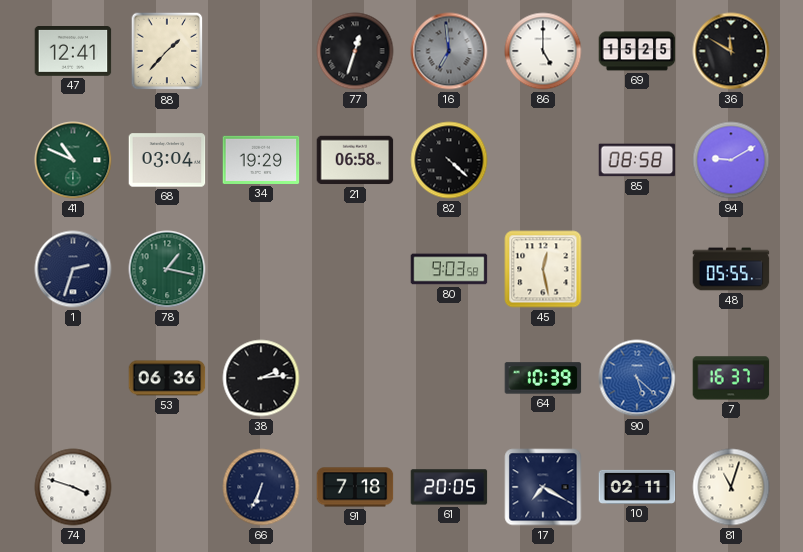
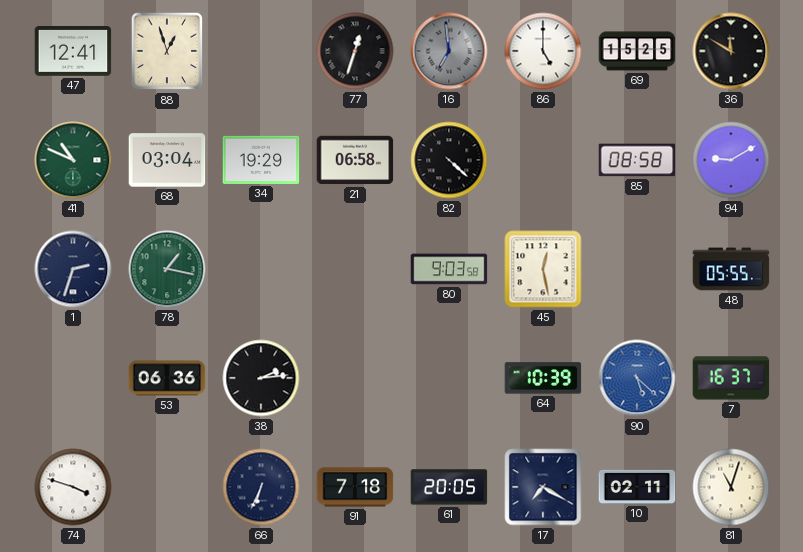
88: 1:37 -> 12:57
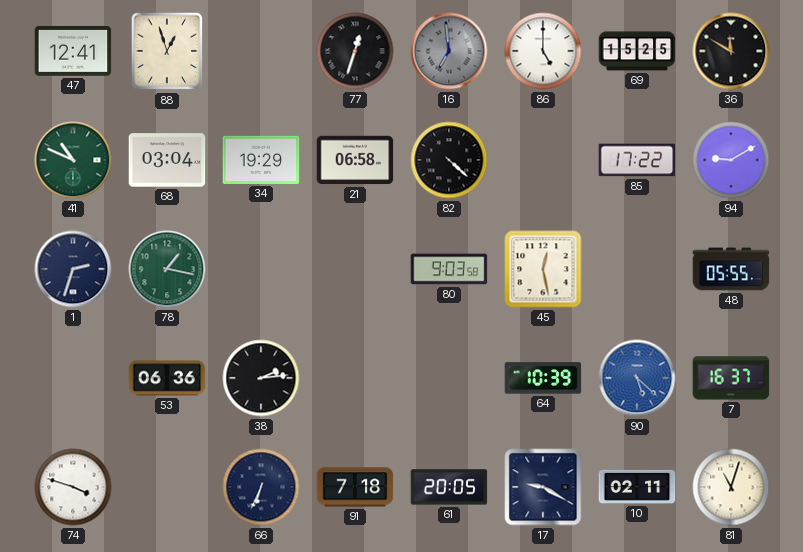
85: 08:58 -> 17:22
17: 7:20 -> 9:20
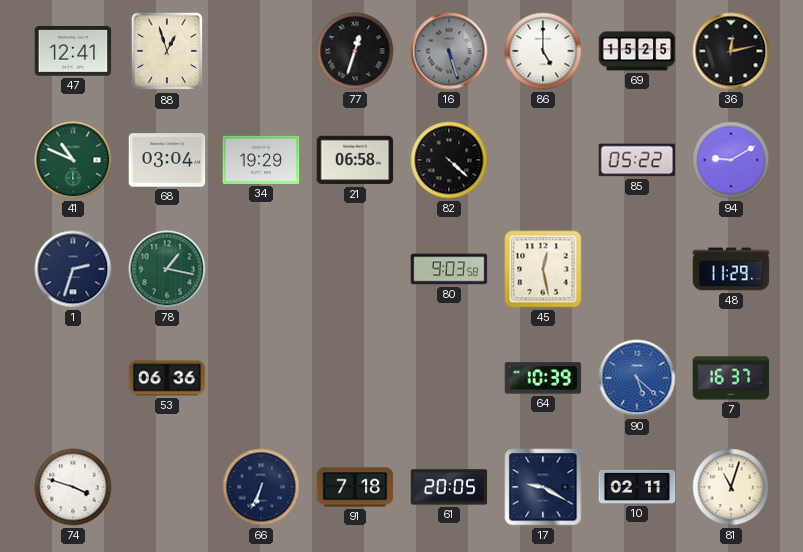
16: 6:59 -> 5:27
36: 11:50 -> 12:13
85: 17:22 -> 05:22
48: 05:55 -> 11:29
38: 2:14 -> none
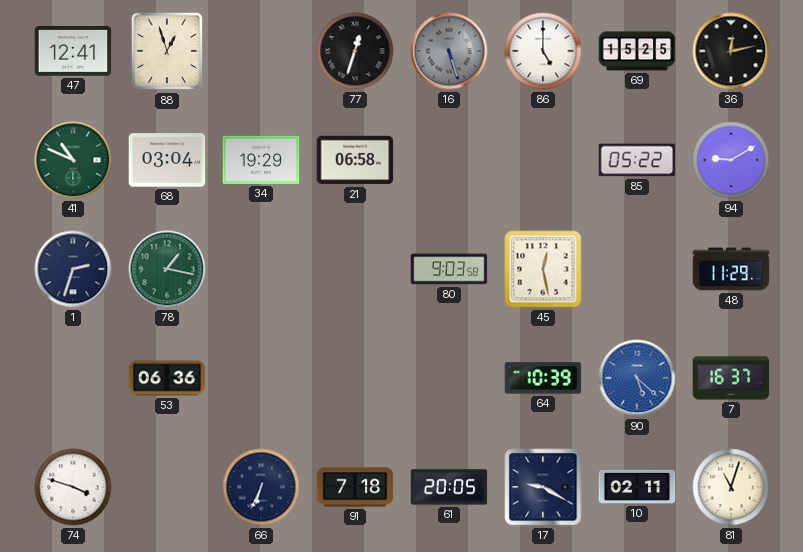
82: 4:22 -> none
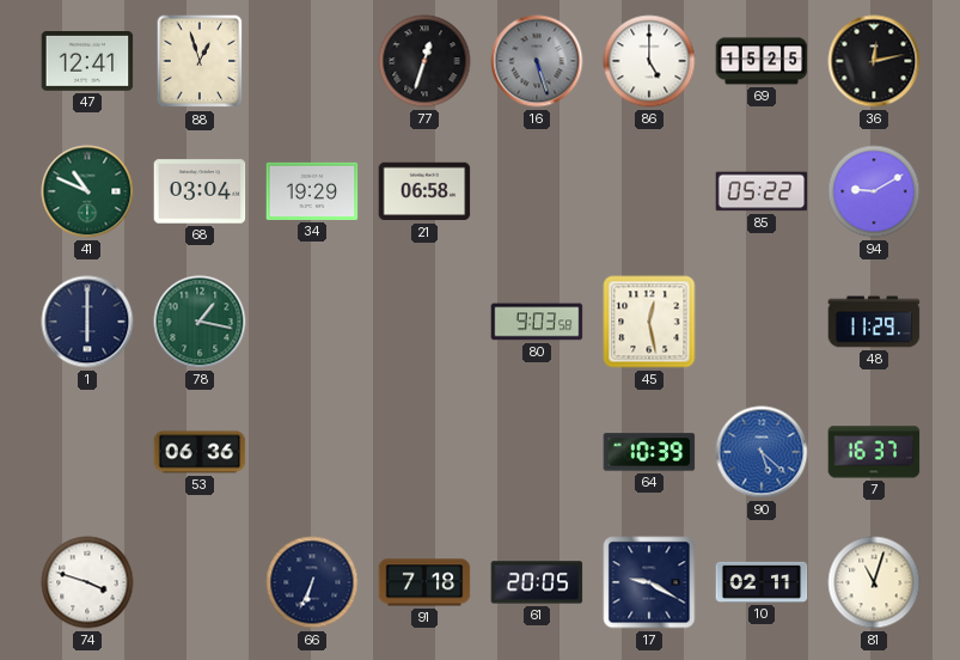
1: 2:33 -> 6:00
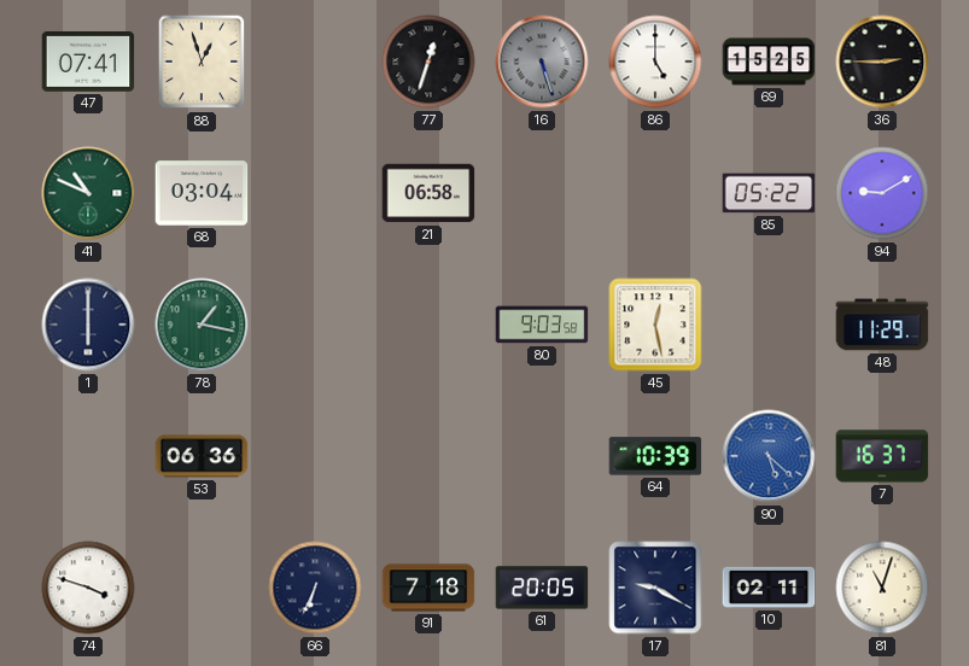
47: 12:41 -> 07:41
36: 12:13 -> 2:45
34: 19:29 -> none
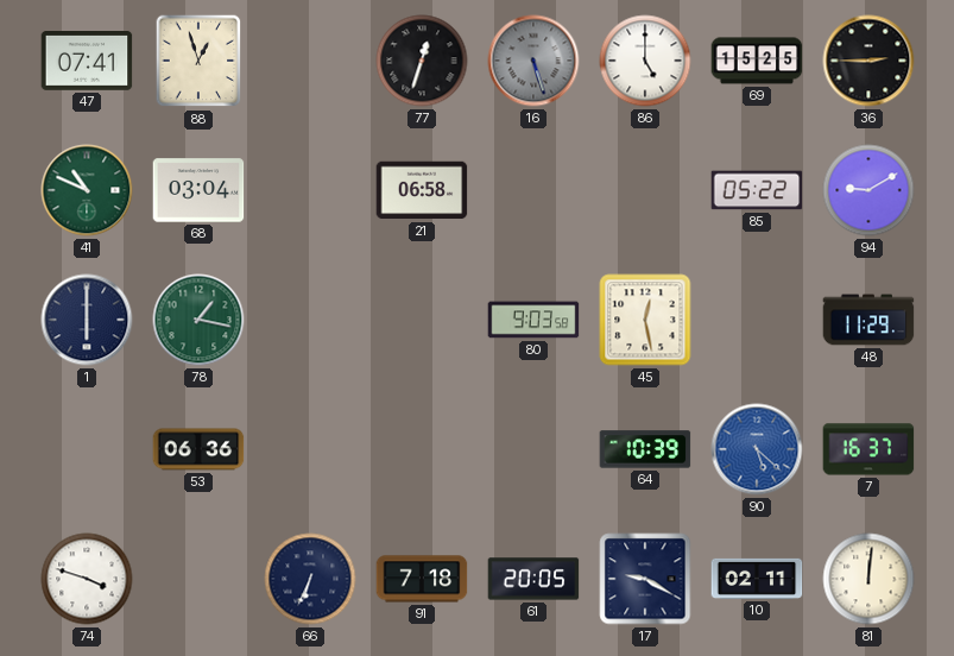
81: 11:03 -> 12:01
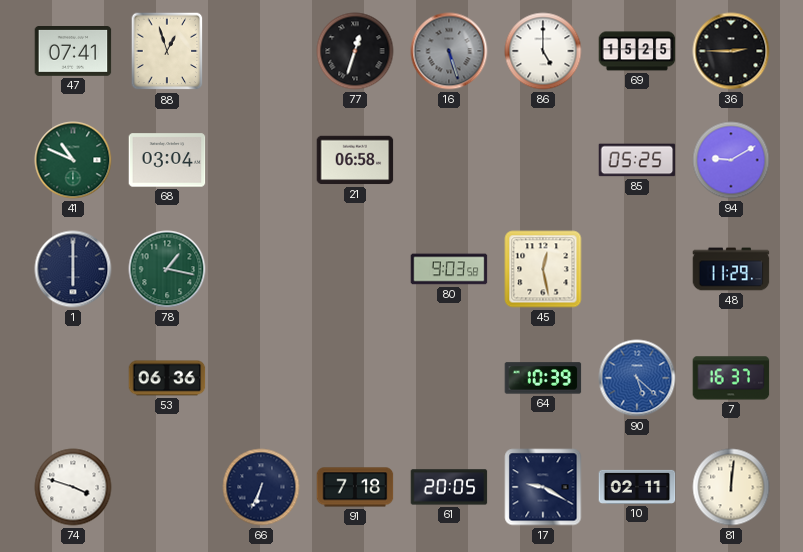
85: 05:22 -> 05:25
